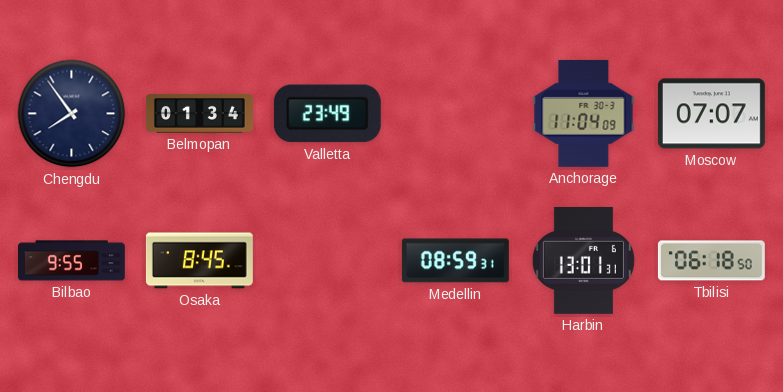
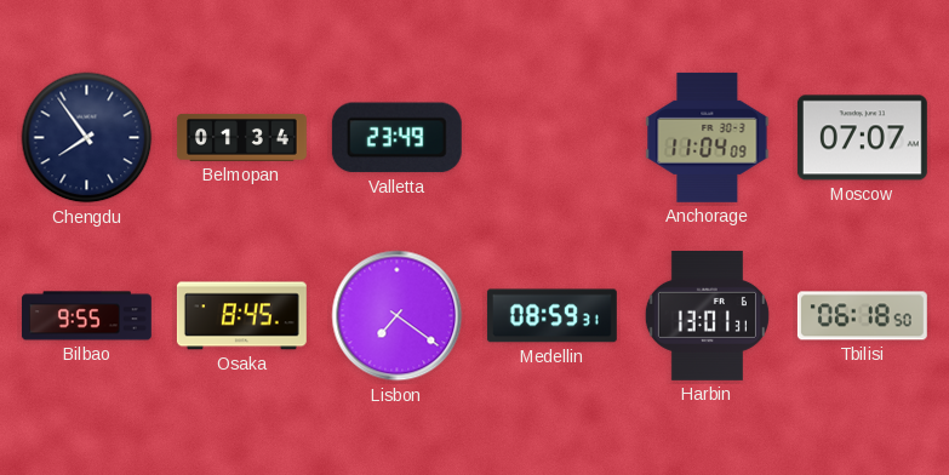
Lisbon: none -> 7:21
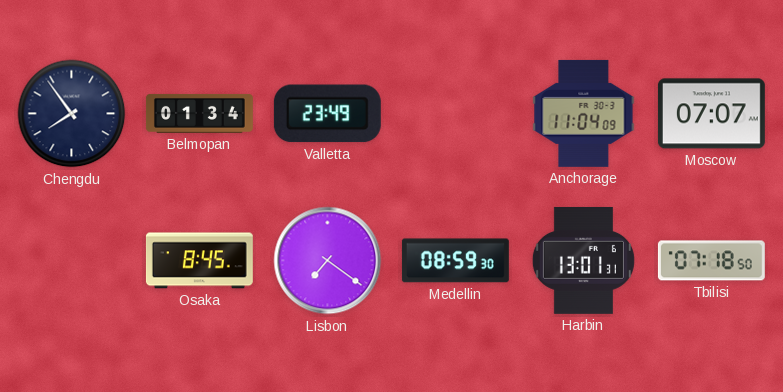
Bilbao: 9:55 -> none
Medellin: 08:59:31 -> 08:59:30
Tbilisi: 06:18 -> 07:18
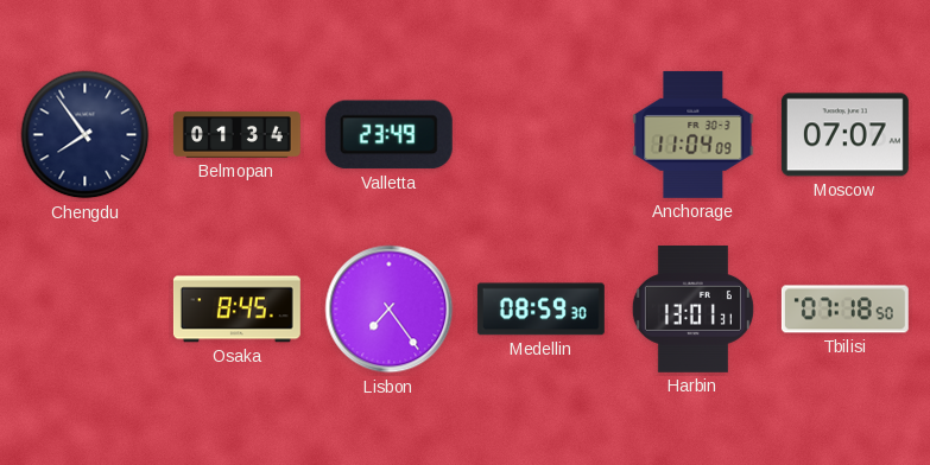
Lisbon: 7:21 -> 7:24
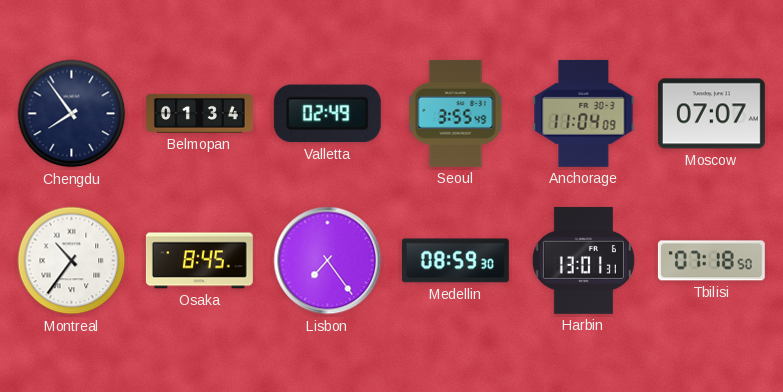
Valletta: 23:49 -> 02:49
Seoul: none -> 3:55
Montreal: none -> 10:36
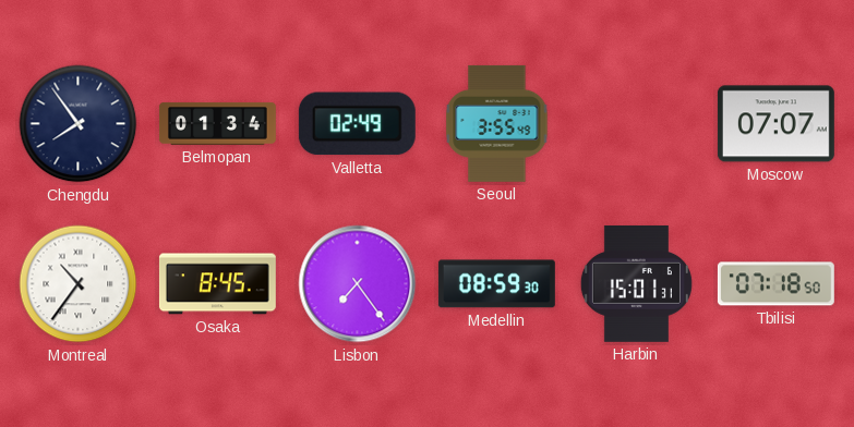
Anchorage: 11:04 -> none
Harbin: 13:01 -> 15:01
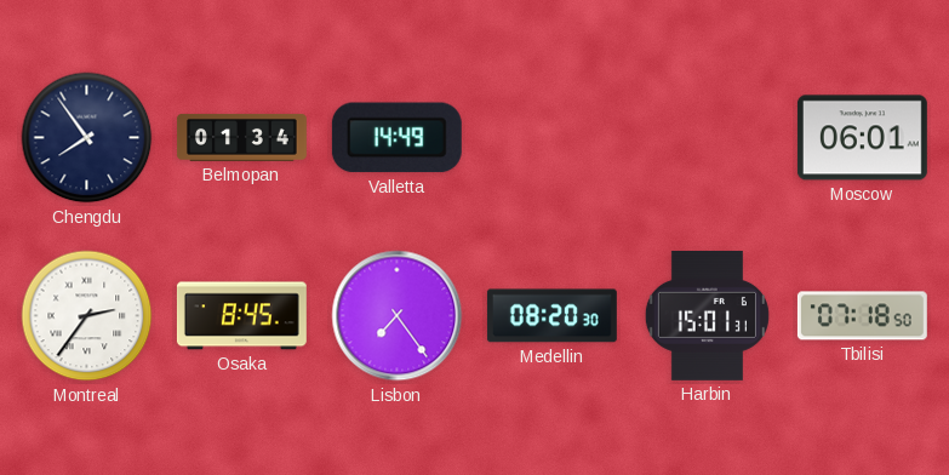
Valletta: 02:49 -> 14:49
Seoul: 3:55 -> none
Moscow: 07:07 -> 06:01
Montreal: 10:36 -> 2:36
Medellin: 08:59 -> 08:20
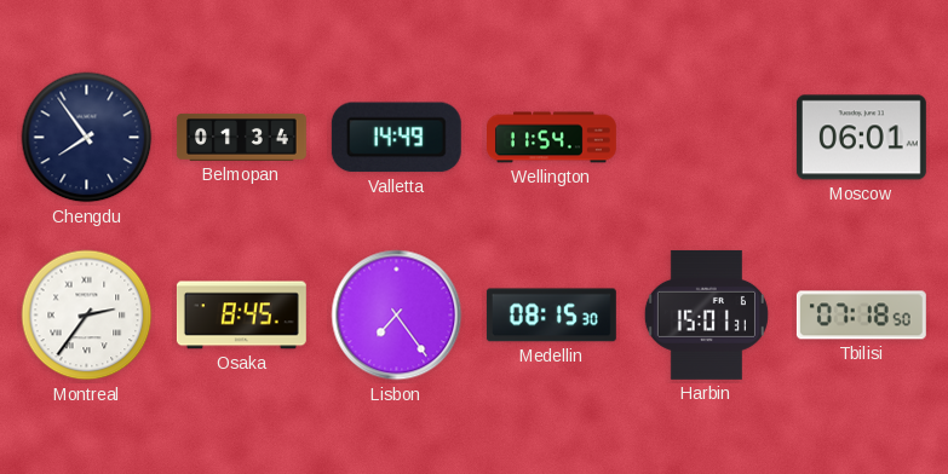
Wellington: none -> 11:54
Medellin: 08:20 -> 08:15
